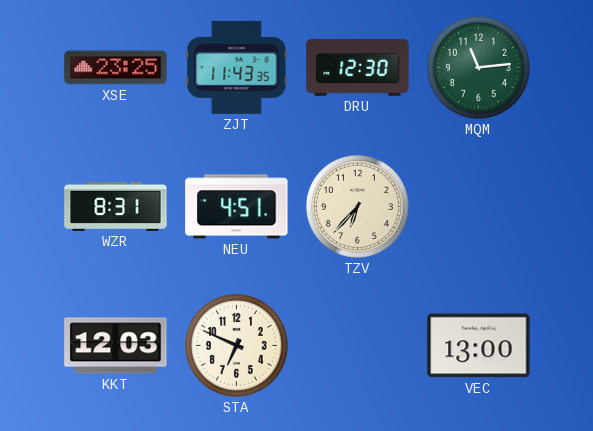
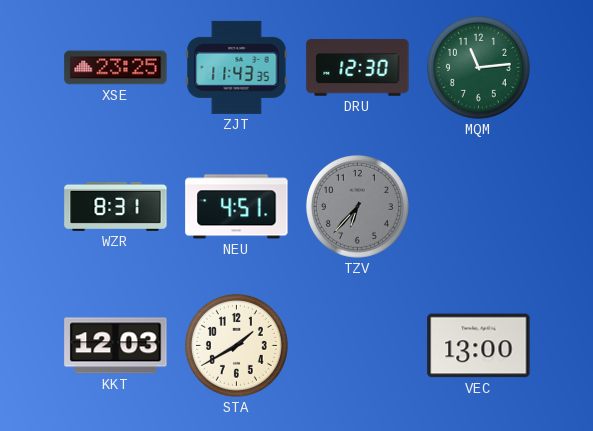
TZV dial: cream -> grey
STA: 6:49 -> 1:40
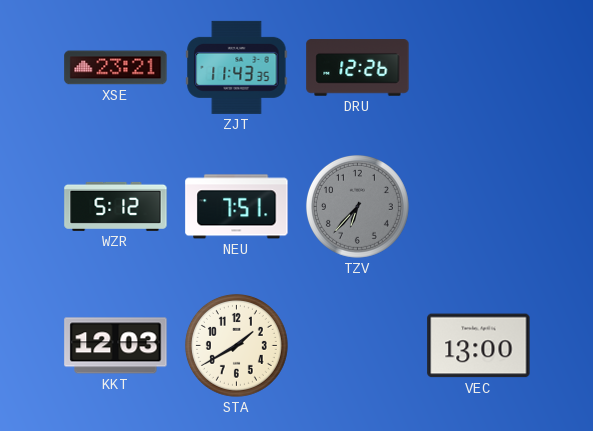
XSE: 23:25 -> 23:21
DRU: 12:30 -> 12:26
MQM: 11:14 -> none
WZR: 8:31 -> 5:12
NEU: 4:51 -> 7:51
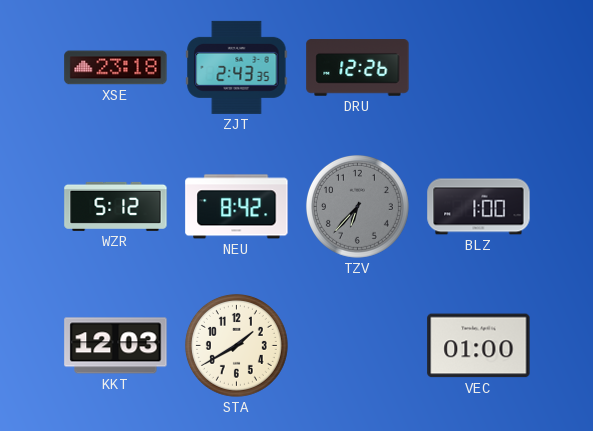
XSE: 23:21 -> 23:18
ZJT: 11:43 -> 2:43
NEU: 7:51 -> 8:42
BLZ: none -> 1:00
VEC: 13:00 -> 01:00
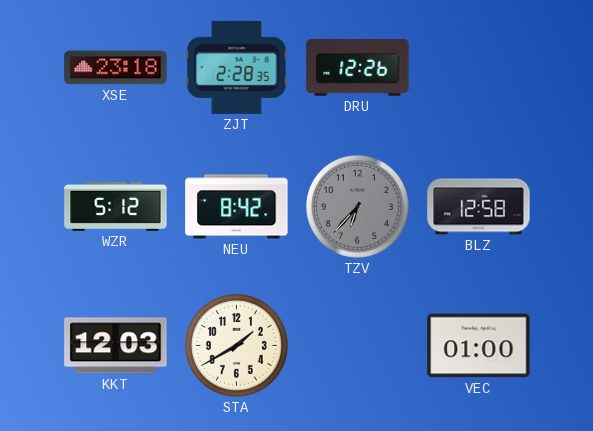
ZJT: 2:43 -> 2:28
BLZ: 1:00 -> 12:58
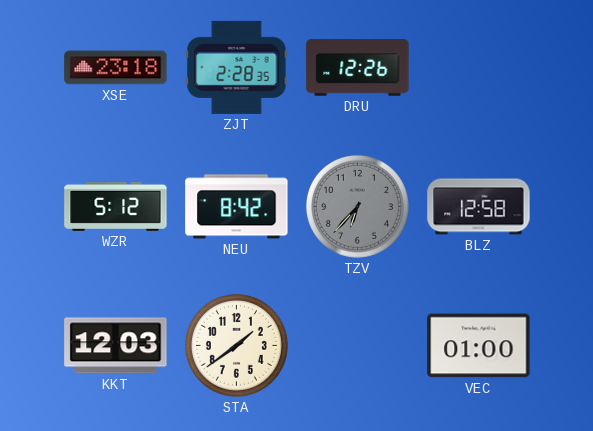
STA: 1:40 -> 1:39
